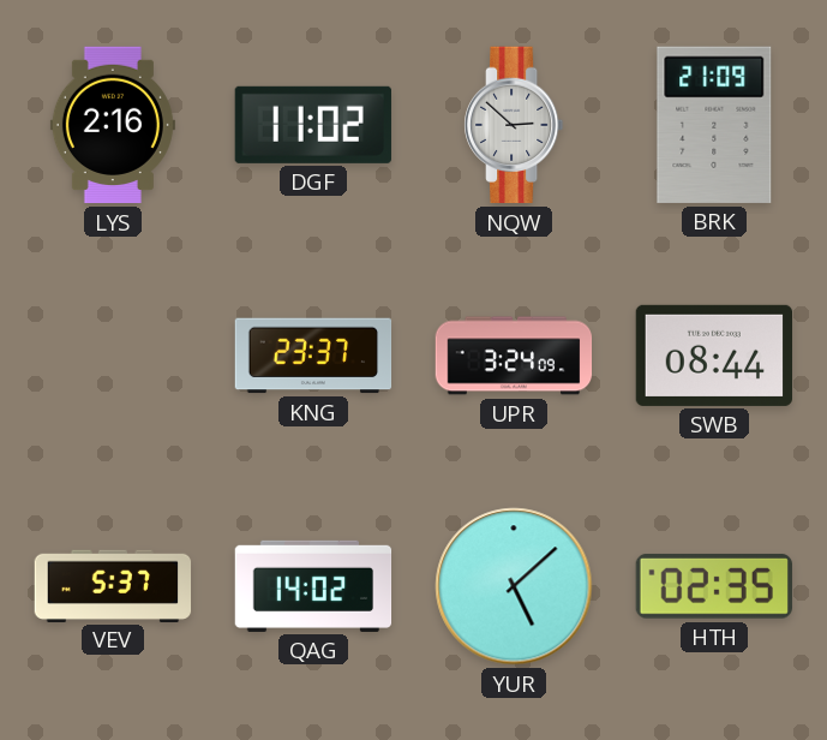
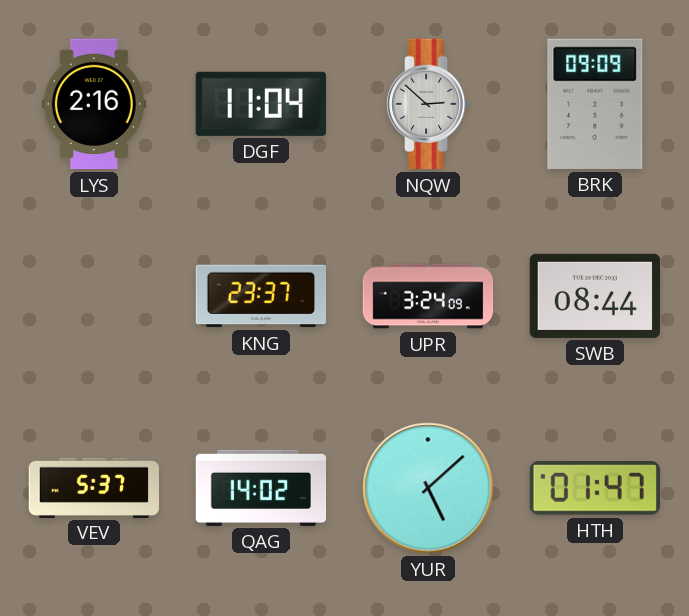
DGF: 11:02 -> 11:04
BRK: 21:09 -> 09:09
HTH: 02:35 -> 01:47
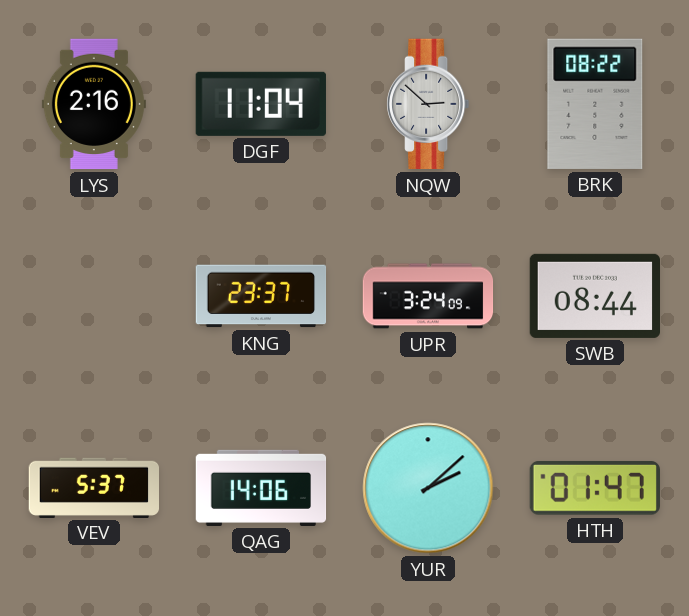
BRK: 09:09 -> 08:22
QAG: 14:02 -> 14:06
YUR: 5:08 -> 2:08
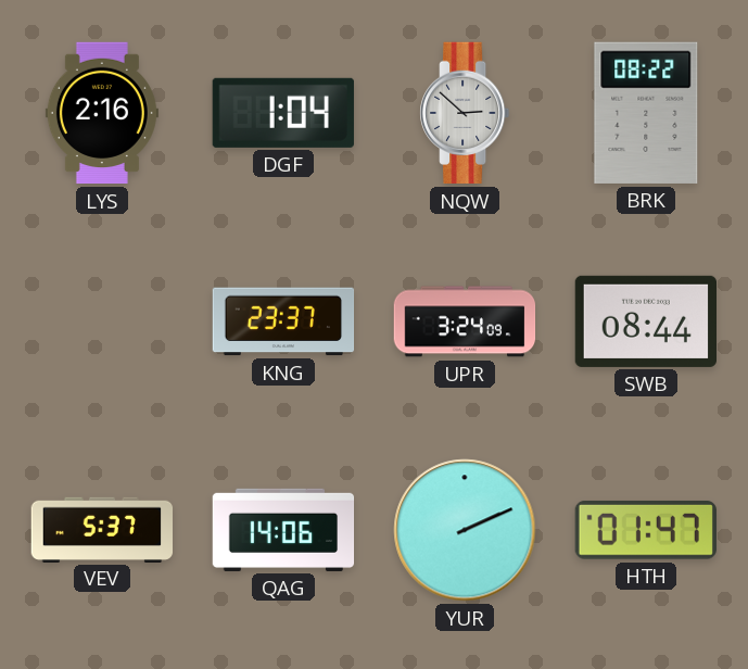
DGF: 11:04 -> 1:04
YUR: 2:08 -> 2:11
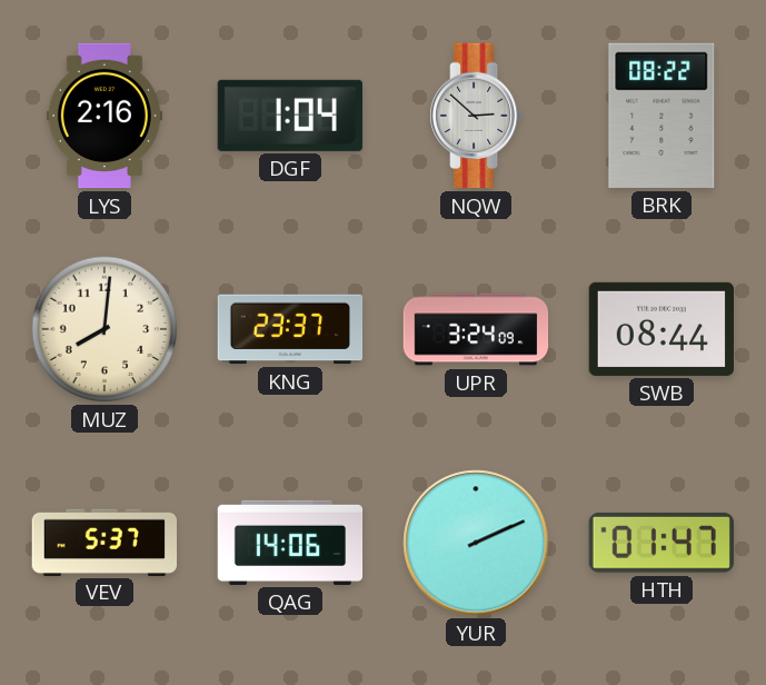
MUZ: none -> 8:01
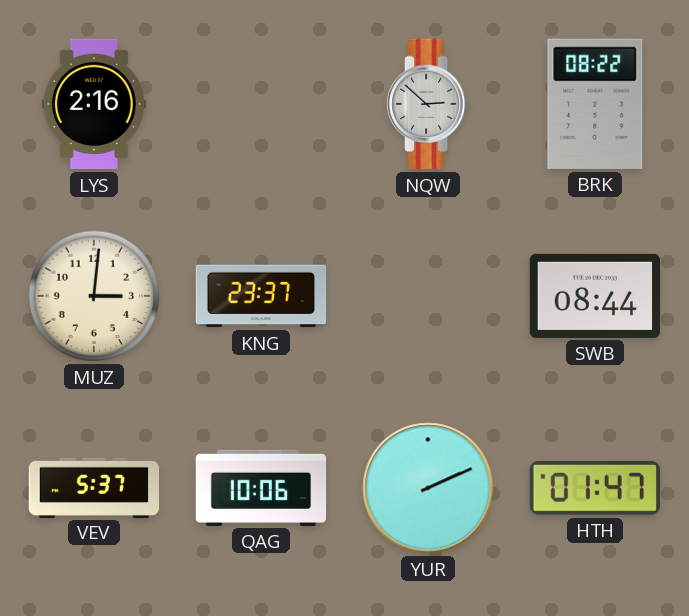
DGF: 1:04 -> none
MUZ: 8:01 -> 3:01
UPR: 3:24 -> none
QAG: 14:06 -> 10:06
